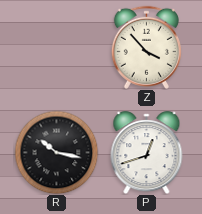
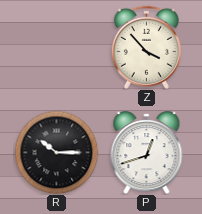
R: 10:17 -> 10:15
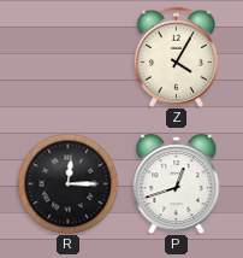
Z: 3:53 -> 4:05
R: 10:15 -> 12:15
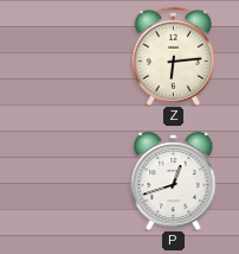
Z: 4:05 -> 6:14
R: 12:15 -> none
